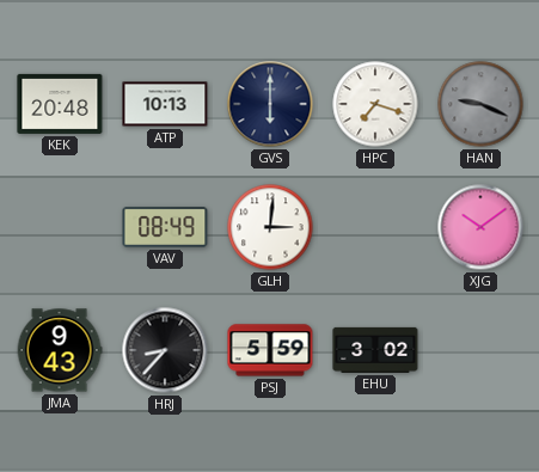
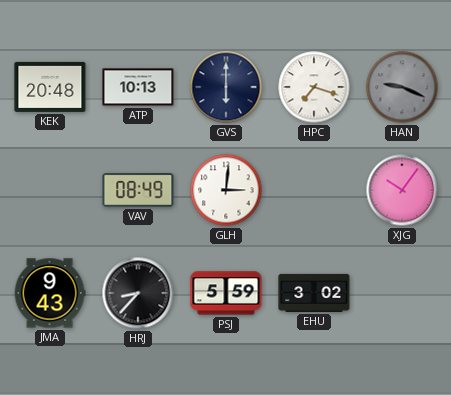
XJG: 10:09 -> 10:06
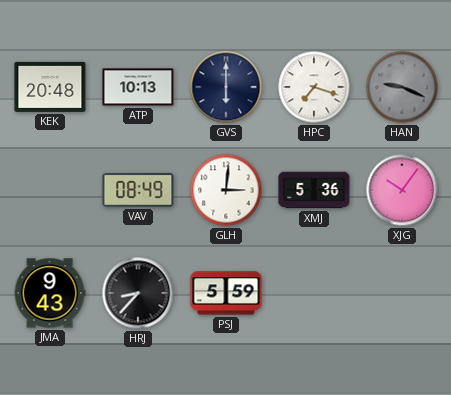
XMJ: none -> 5:36
EHU: 3:02 -> none
